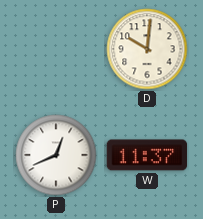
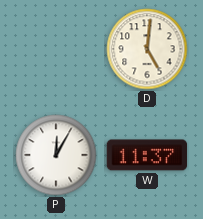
D: 10:01 -> 5:01
P: 12:41 -> 12:05
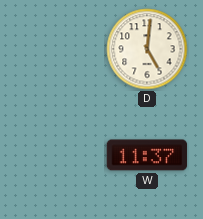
P: 12:05 -> none
